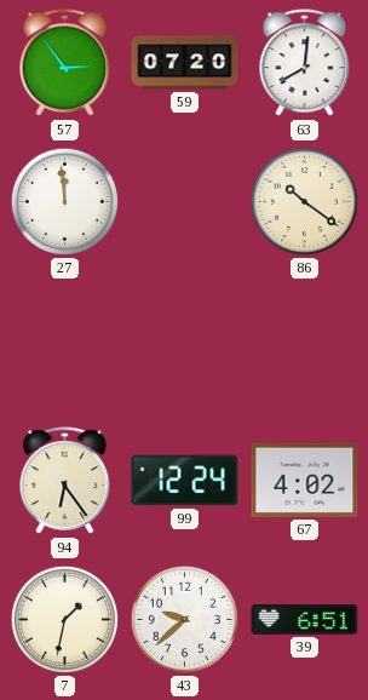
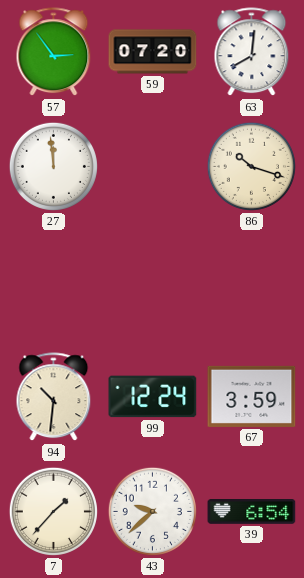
86: 10:21 -> 10:18
94: 6:24 -> 10:31
67: 4:02 -> 3:59
7: 1:32 -> 1:37
39: 6:51 -> 6:54
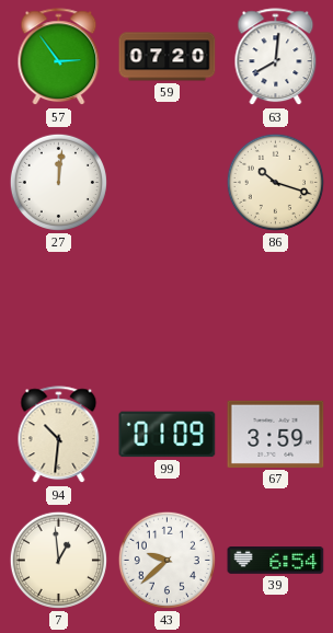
27: 11:59 -> 12:01
99: 12:24 -> 01:09
7: 1:37 -> 12:59
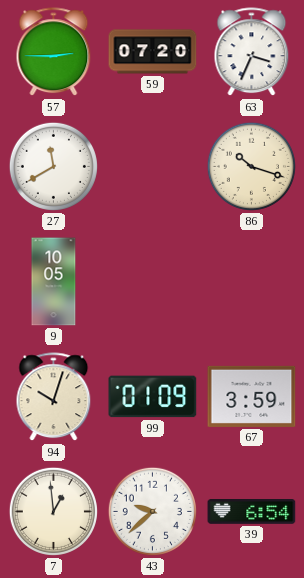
57: 2:54 -> 2:45
63: 8:01 -> 3:34
27: 12:01 -> 11:40
9: none -> 10:05
94: 10:31 -> 10:03
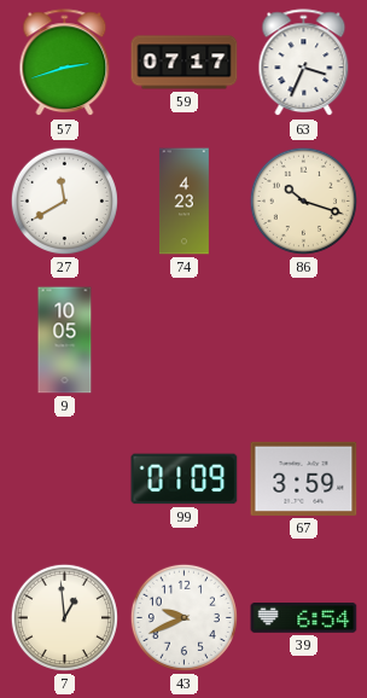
57: 2:45 -> 2:42
59: 07:20 -> 07:17
74: none -> 4:23
94: 10:03 -> none
43: 9:38 -> 9:41
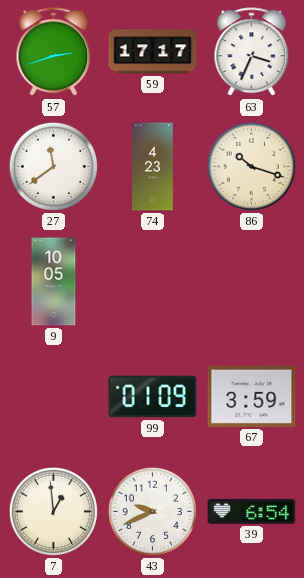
59: 07:17 -> 17:17
27: 11:40 -> 11:39
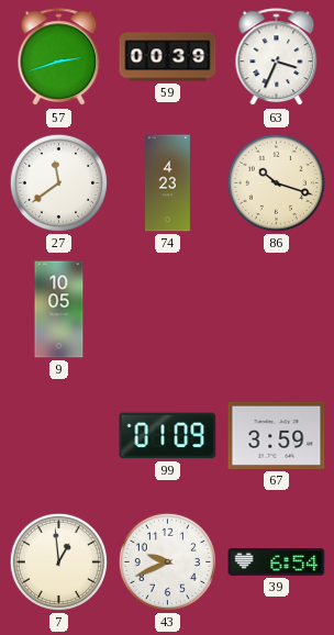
59: 17:17 -> 00:39
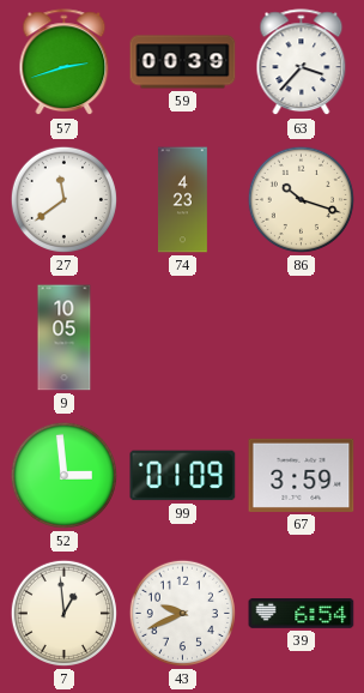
63: 3:34 -> 3:37
52: none -> 2:59
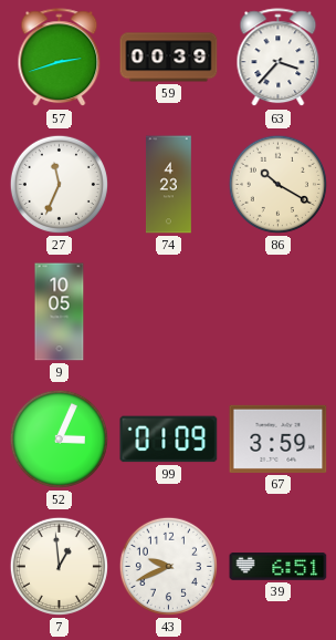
27: 11:39 -> 11:34
86: 10:18 -> 10:20
52: 2:59 -> 3:04
39: 6:54 -> 6:51
